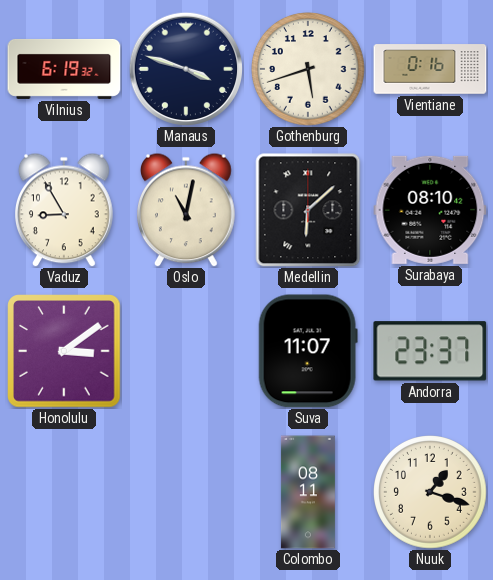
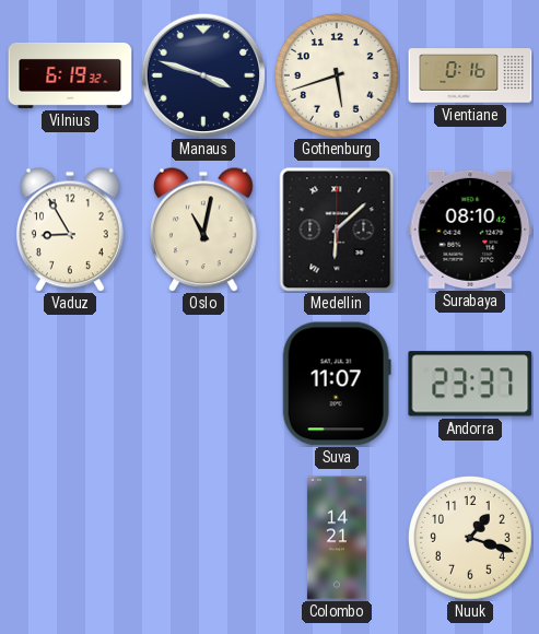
Honolulu: 3:09 -> none
Colombo: 08:11 -> 14:21
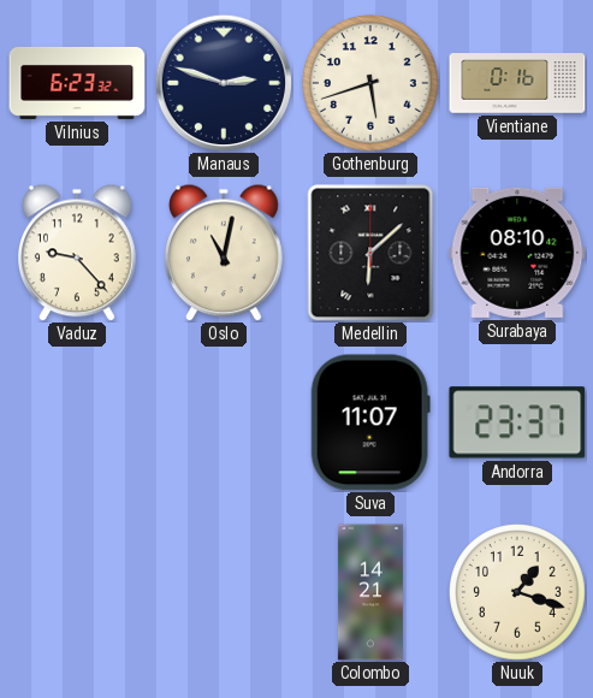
Vilnius: 6:19 -> 6:23
Manaus: 3:48 -> 2:48
Vaduz: 8:55 -> 9:23
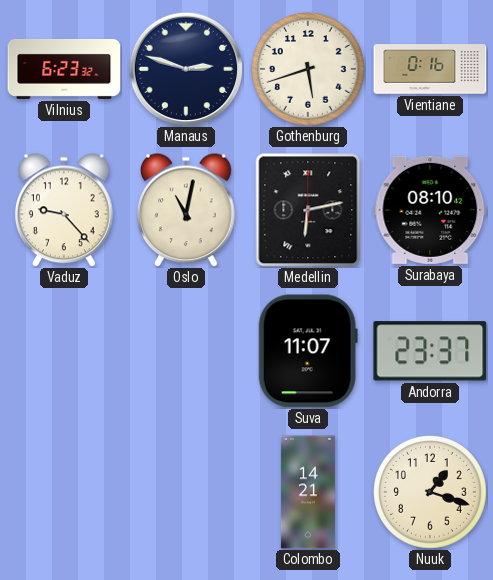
Medellin: 6:08 -> 6:13
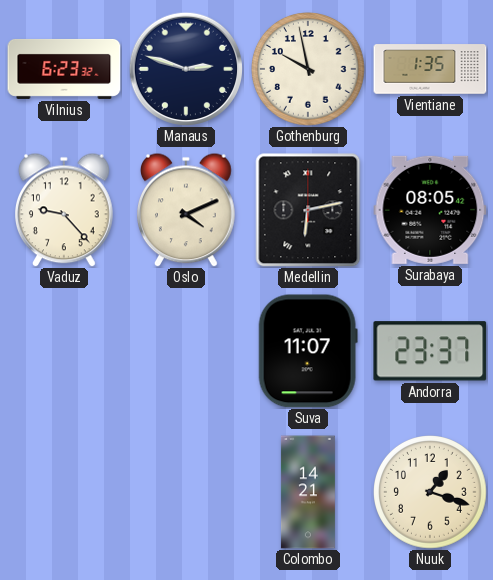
Gothenburg: 5:42 -> 9:58
Vientiane: 0:16 -> 1:35
Oslo: 11:02 -> 4:11
Surabaya: 08:10 -> 08:05
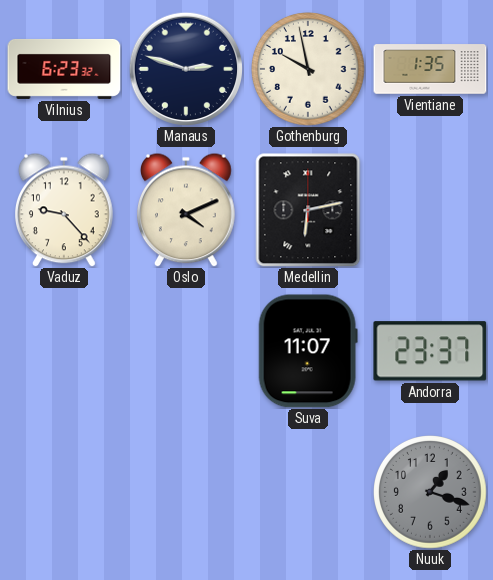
Surabaya: 08:05 -> none
Colombo: 14:21 -> none
Nuuk dial: cream -> grey
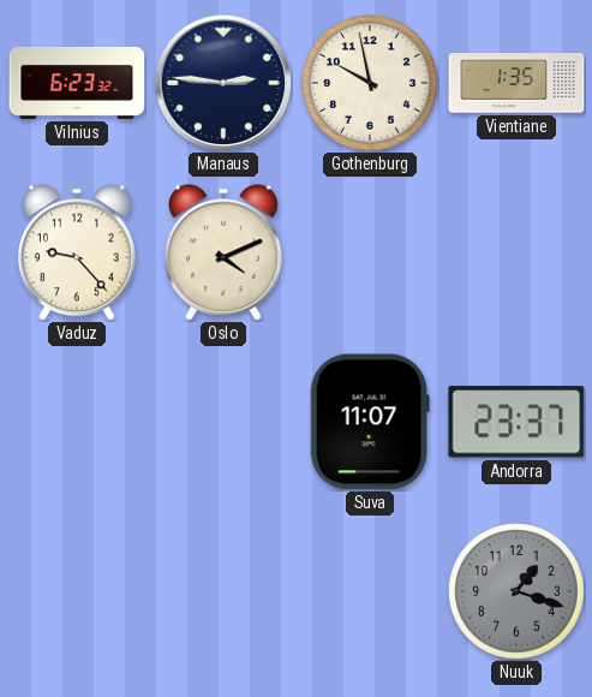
Manaus: 2:48 -> 2:46
Medellin: 6:13 -> none
